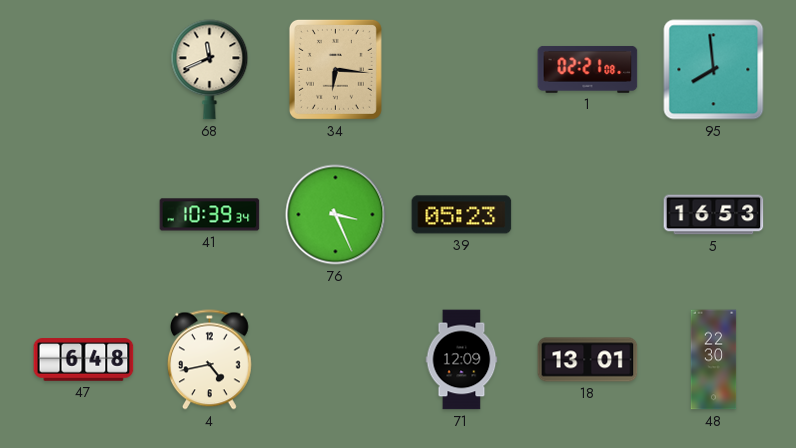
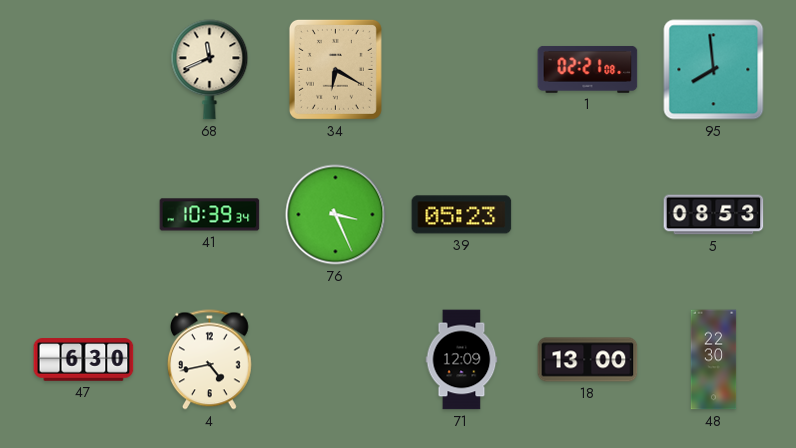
34: 6:16 -> 6:20
5: 16:53 -> 08:53
47: 6:48 -> 6:30
18: 13:01 -> 13:00
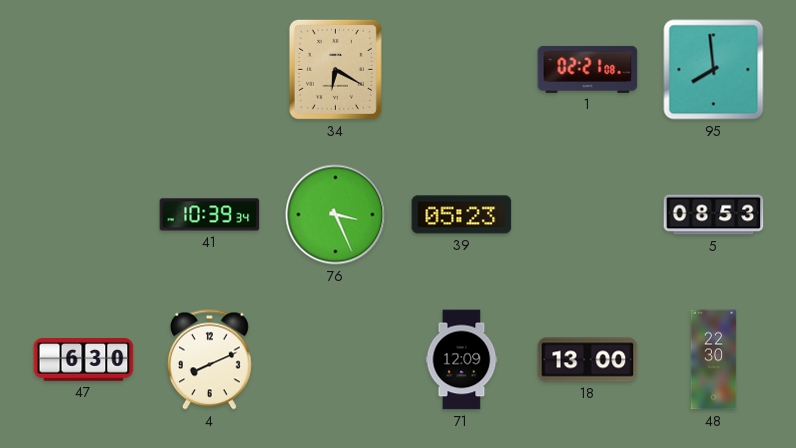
68: 11:41 -> none
4: 4:43 -> 8:11
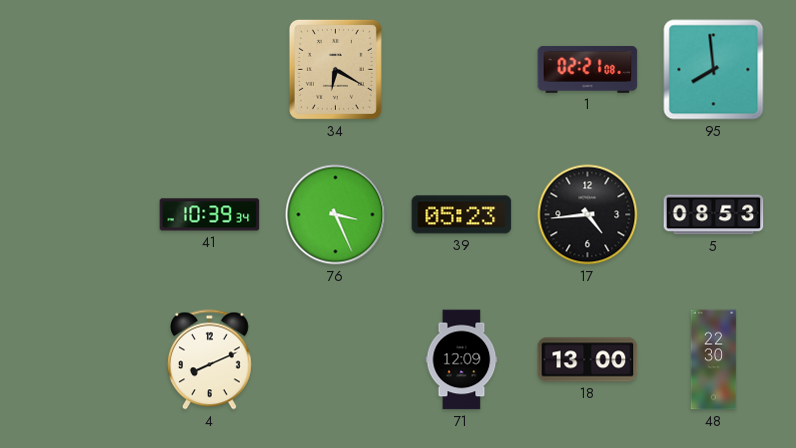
17: none -> 4:44
47: 6:30 -> none
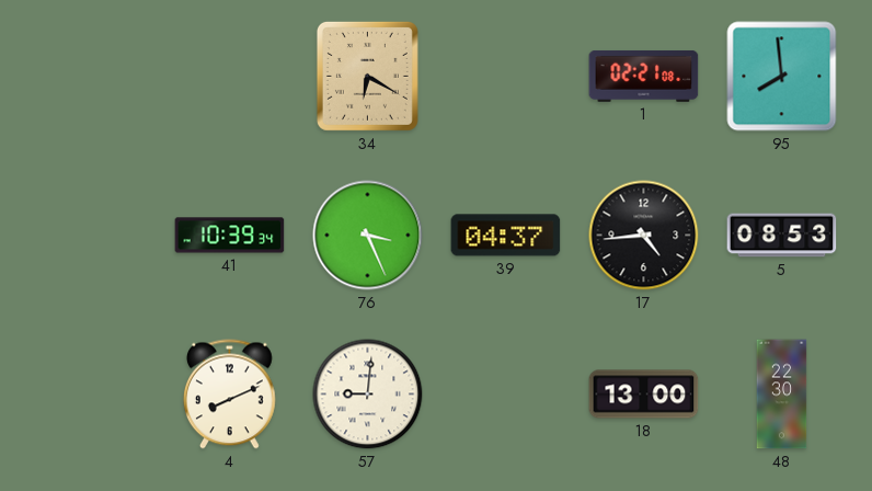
39: 05:23 -> 04:37
57: none -> 9:01
71: 12:09 -> none
